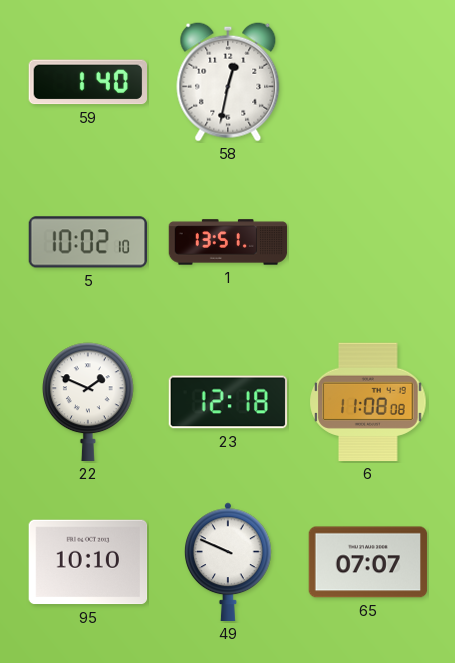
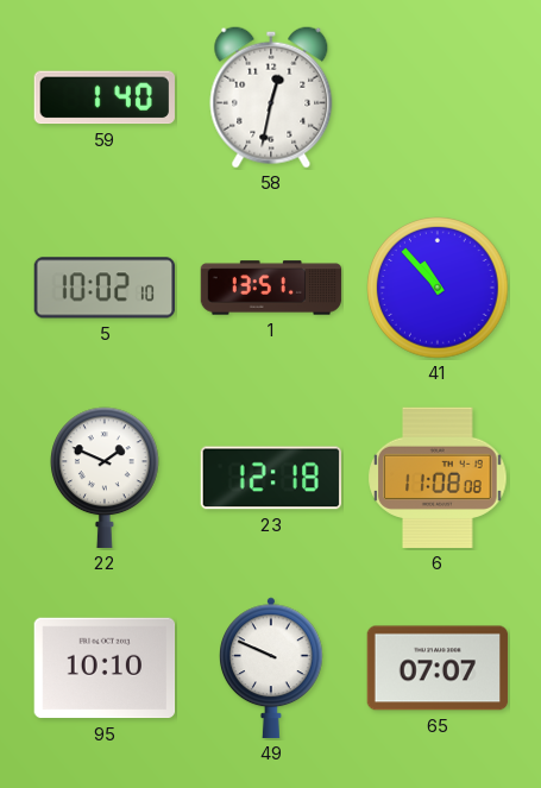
41: none -> 10:53
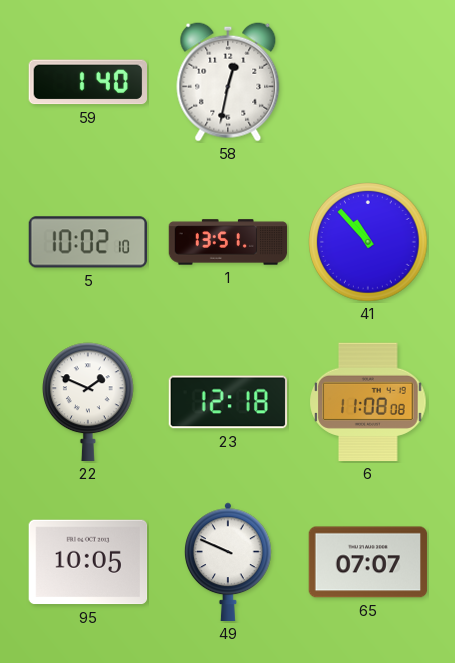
95: 10:10 -> 10:05
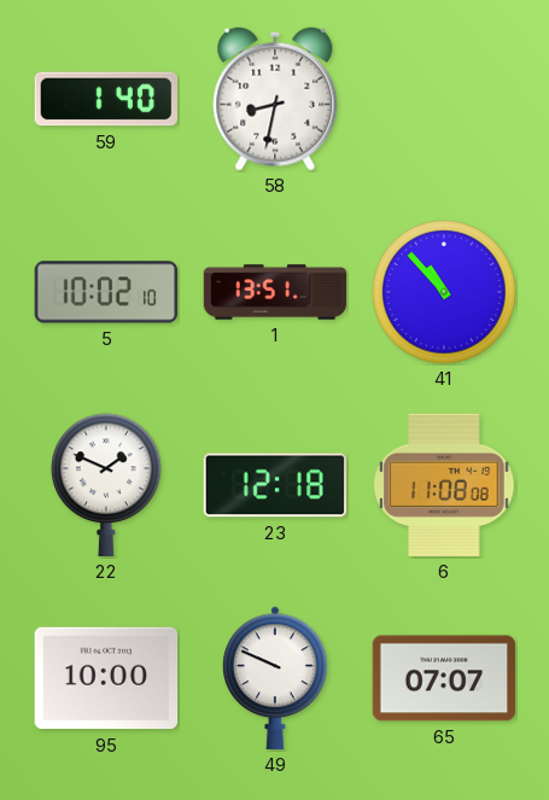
58: 12:32 -> 8:32
95: 10:05 -> 10:00
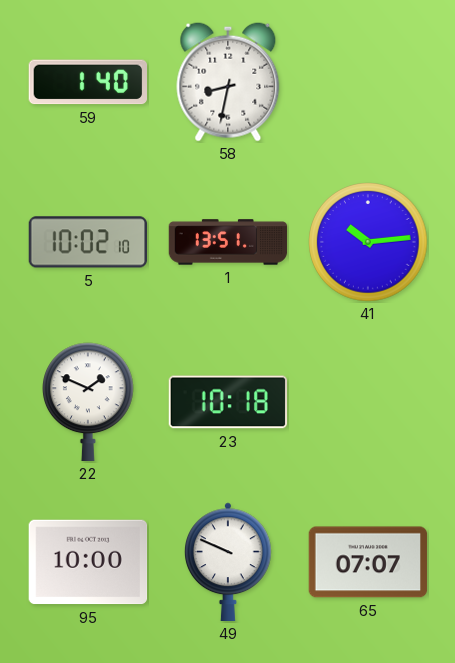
41: 10:53 -> 10:14
23: 12:18 -> 10:18
6: 11:08 -> none
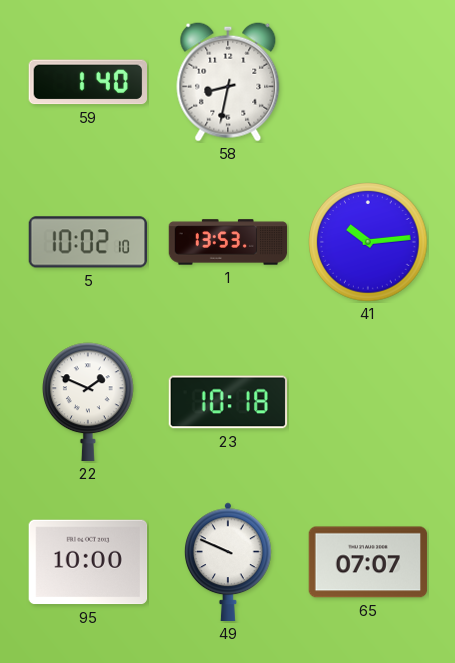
1: 13:51 -> 13:53
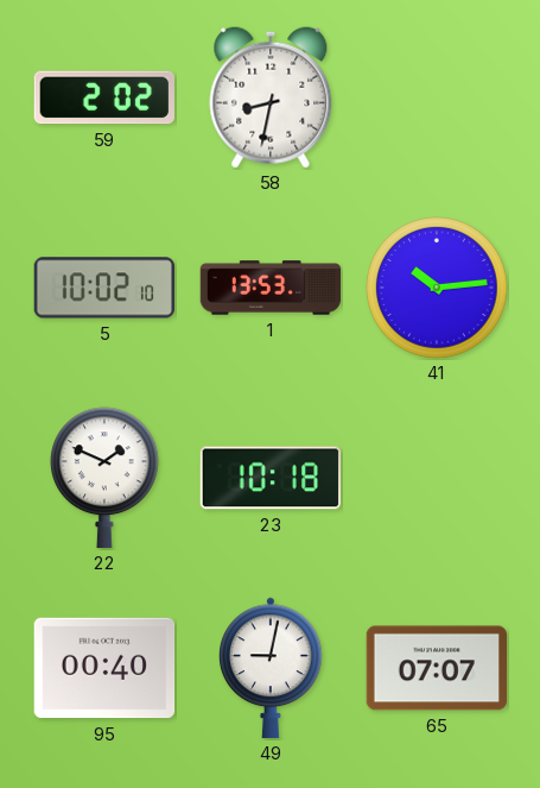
59: 1:40 -> 2:02
95: 10:00 -> 00:40
49: 9:49 -> 9:02
